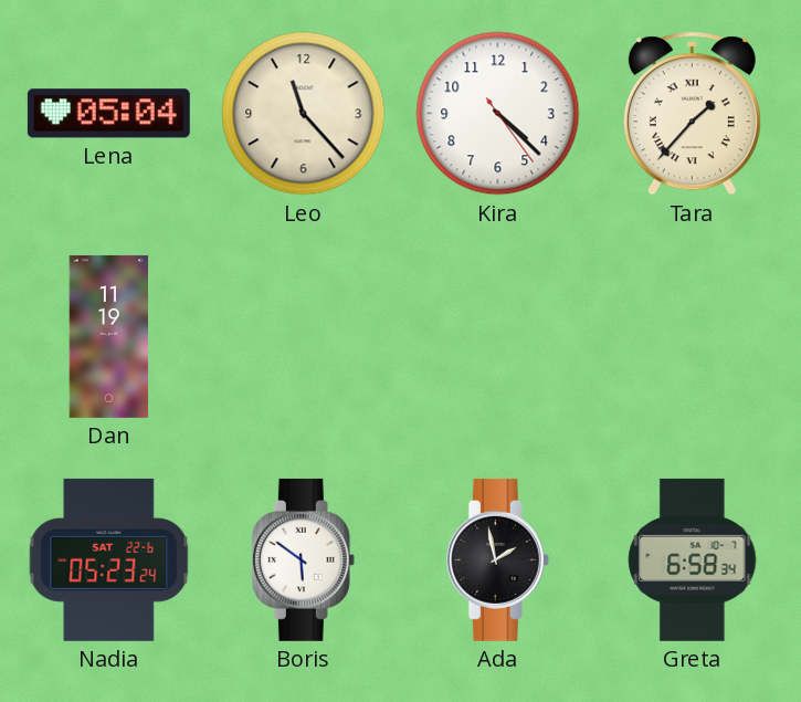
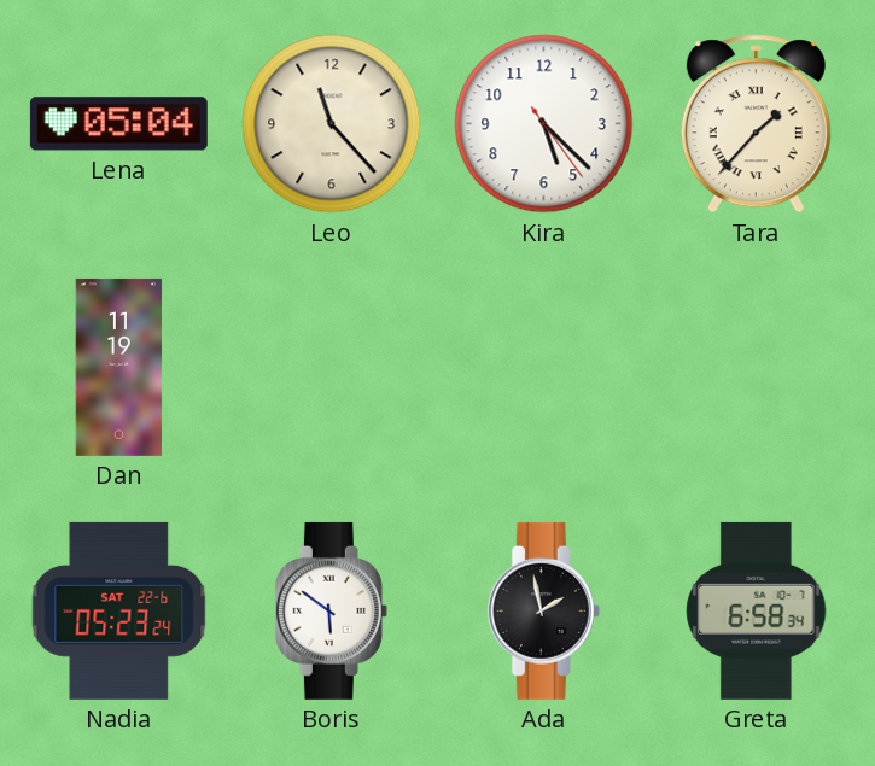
Kira: 4:22 -> 5:22
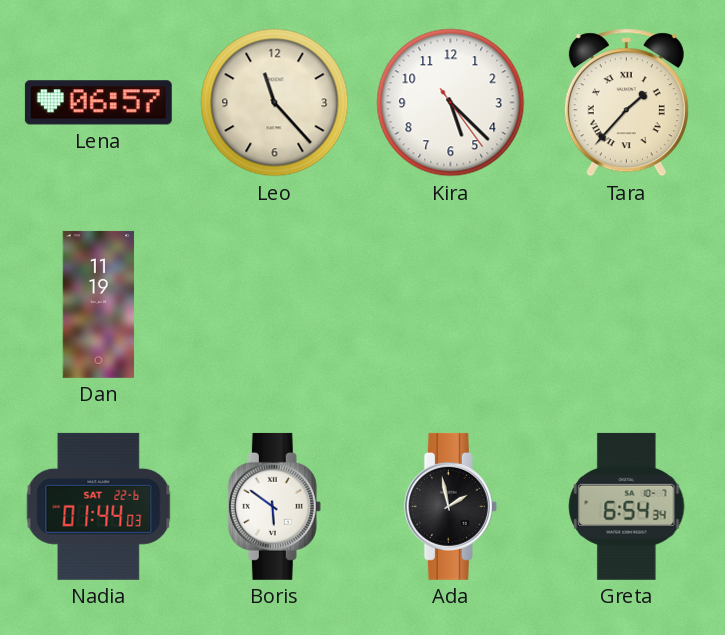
Lena: 05:04 -> 06:57
Nadia: 05:23 -> 01:44
Greta: 6:58 -> 6:54
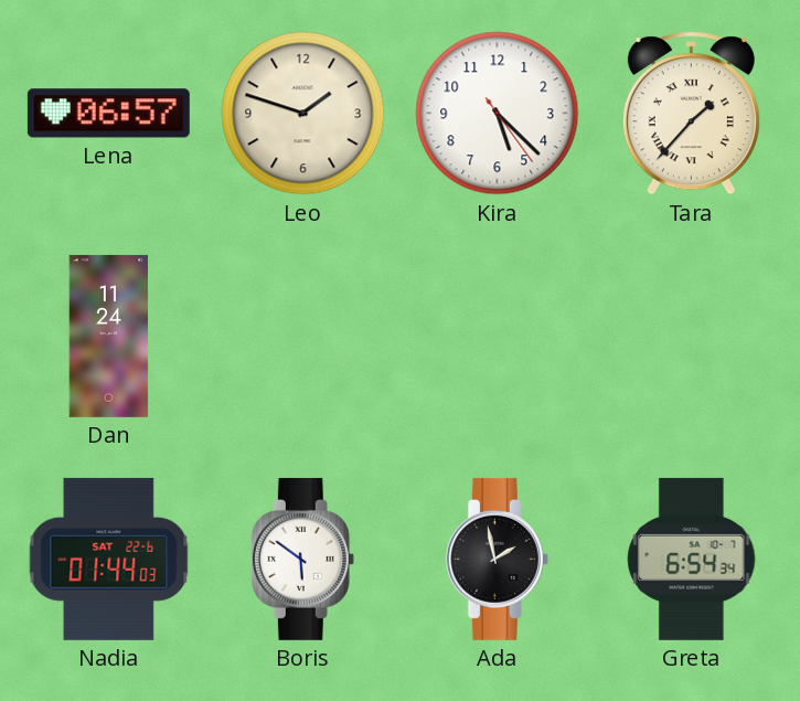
Leo: 11:23 -> 1:48
Dan: 11:19 -> 11:24
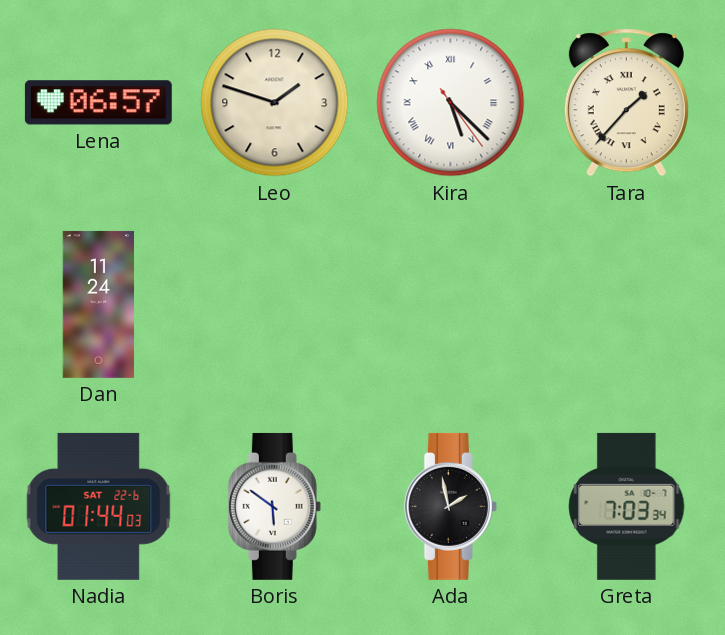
Kira numerals: Arabic -> Roman
Greta: 6:54 -> 7:03
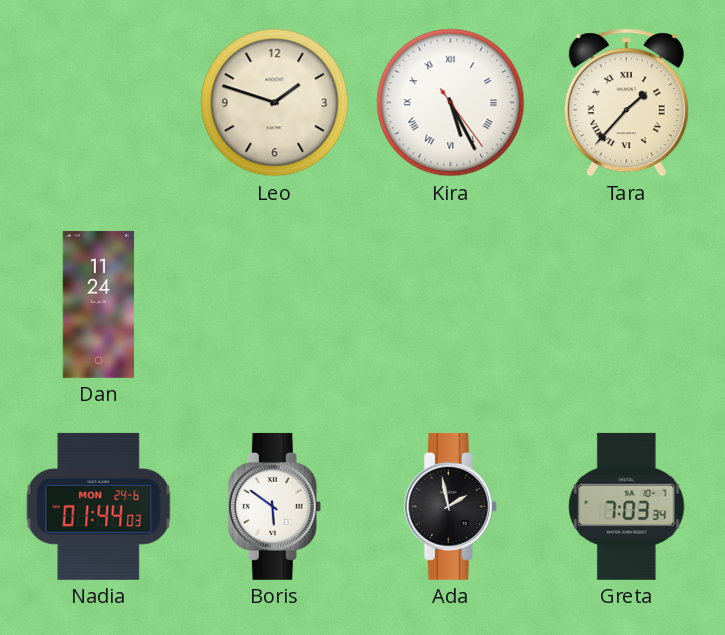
Lena: 06:57 -> none
Kira: 5:22 -> 5:25
Nadia date: SAT 22-6 -> MON 24-6
